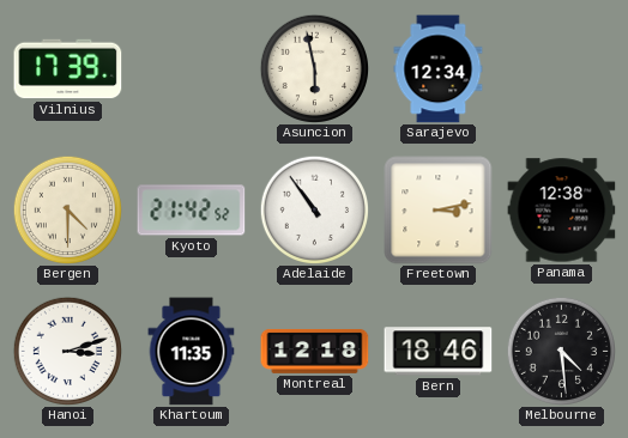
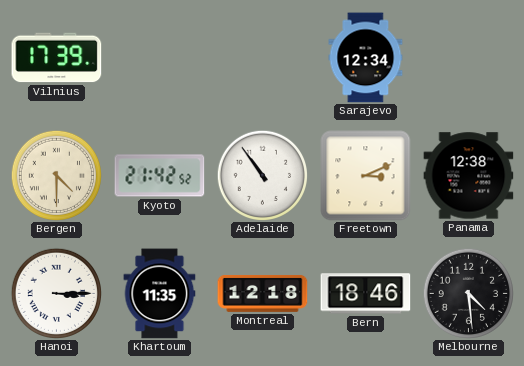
Asuncion: 5:58 -> none
Freetown: 3:13 -> 3:11
Hanoi: 3:12 -> 3:15
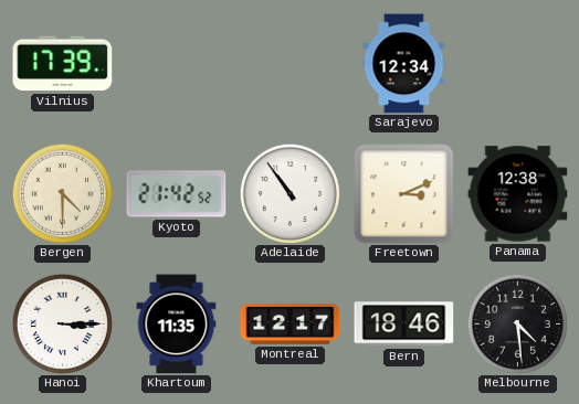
Montreal: 12:18 -> 12:17
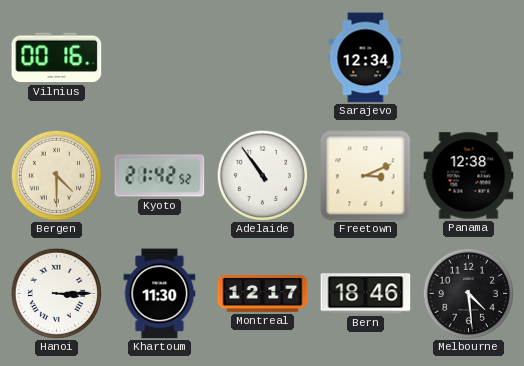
Vilnius: 17:39 -> 00:16
Khartoum: 11:35 -> 11:30
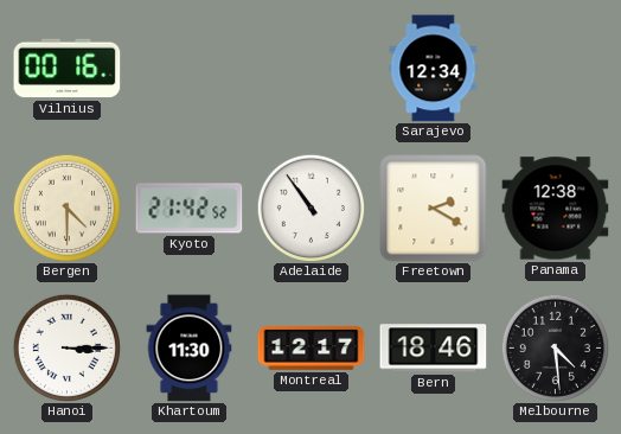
Freetown: 3:11 -> 2:20
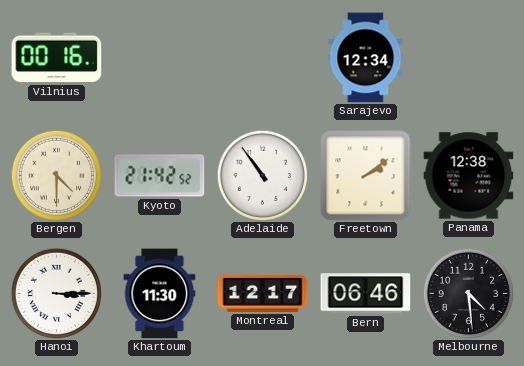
Freetown: 2:20 -> 2:09
Bern: 18:46 -> 06:46
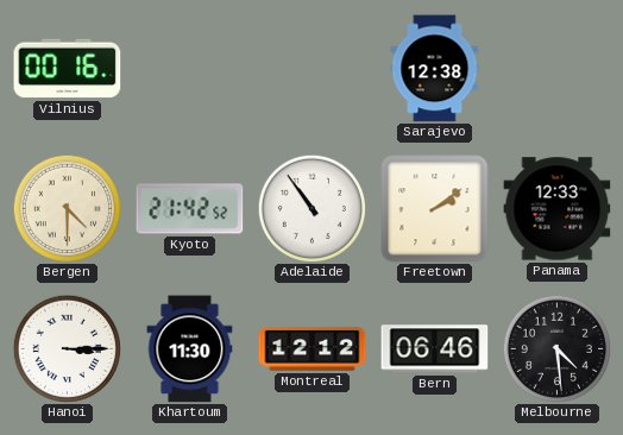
Sarajevo: 12:34 -> 12:38
Panama: 12:38 -> 12:33
Montreal: 12:17 -> 12:12
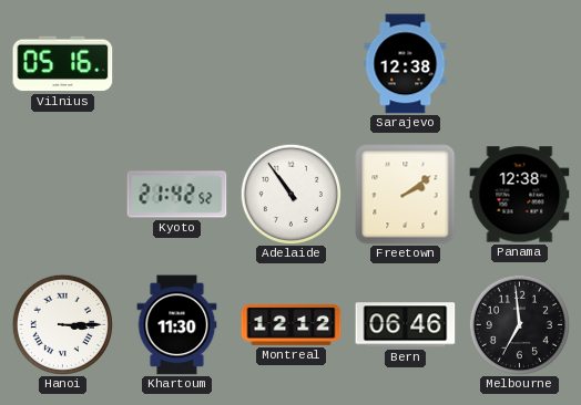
Vilnius: 00:16 -> 05:16
Bergen: 4:30 -> none
Panama: 12:33 -> 12:38
Melbourne: 4:29 -> 6:59
